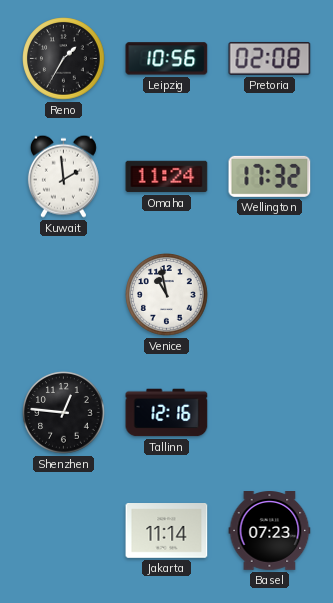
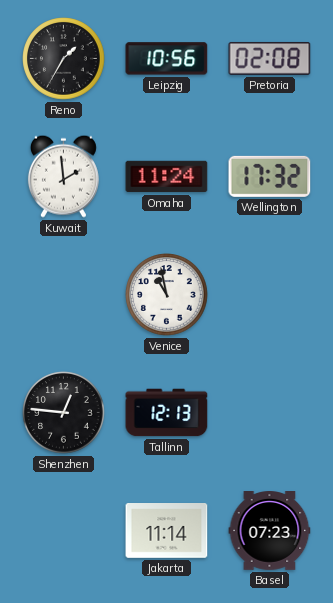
Tallinn: 12:16 -> 12:13
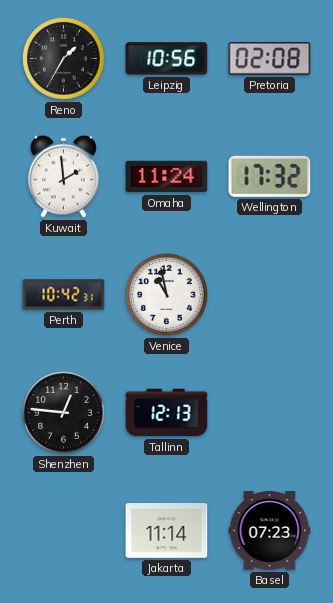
Perth: none -> 10:42
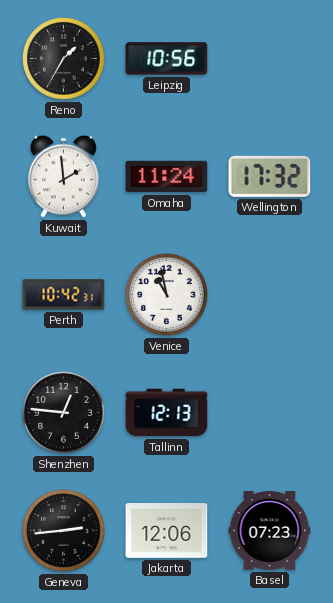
Pretoria: 02:08 -> none
Geneva: none -> 2:44
Jakarta: 11:14 -> 12:06
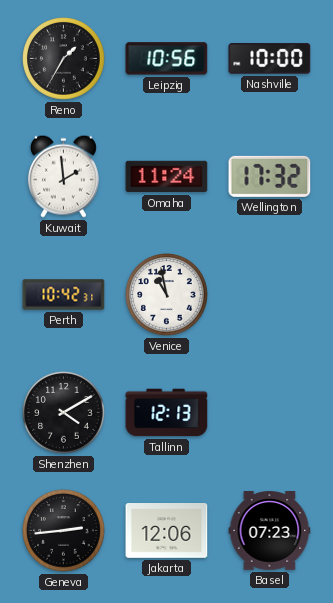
Nashville: none -> 10:00
Shenzhen: 12:46 -> 4:10
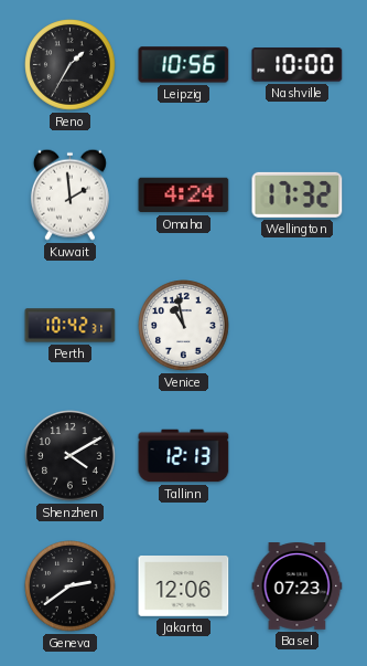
Omaha: 11:24 -> 4:24
Geneva: 2:44 -> 2:39
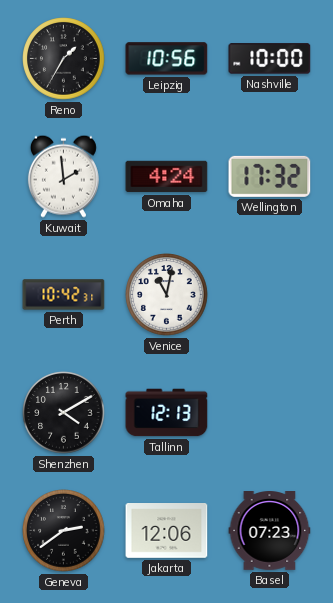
Venice: 10:58 -> 11:02
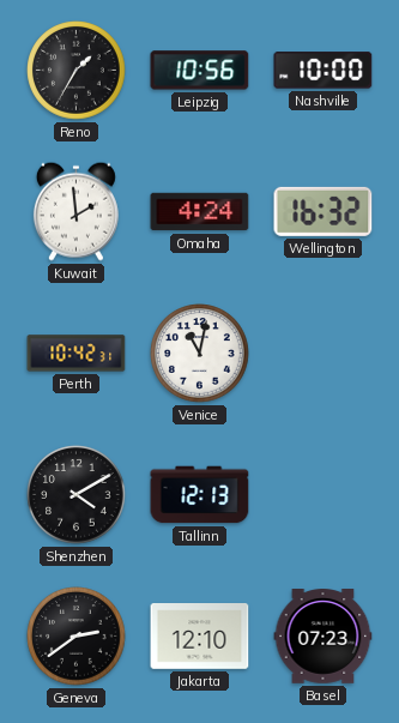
Wellington: 17:32 -> 16:32
Jakarta: 12:06 -> 12:10
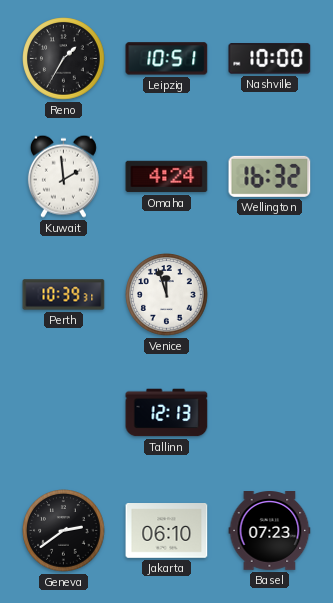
Leipzig: 10:56 -> 10:51
Perth: 10:42 -> 10:39
Venice: 11:02 -> 11:57
Shenzhen: 4:10 -> none
Jakarta: 12:10 -> 06:10
